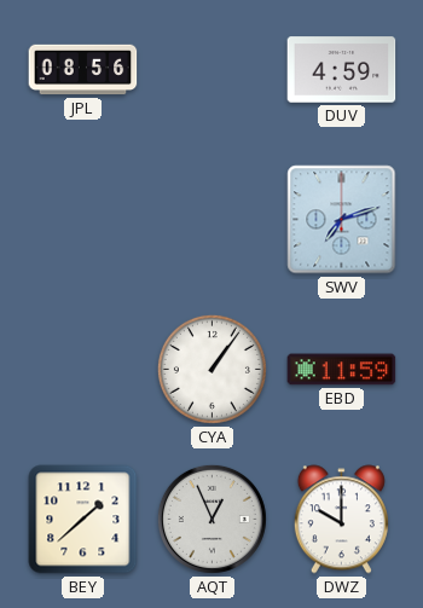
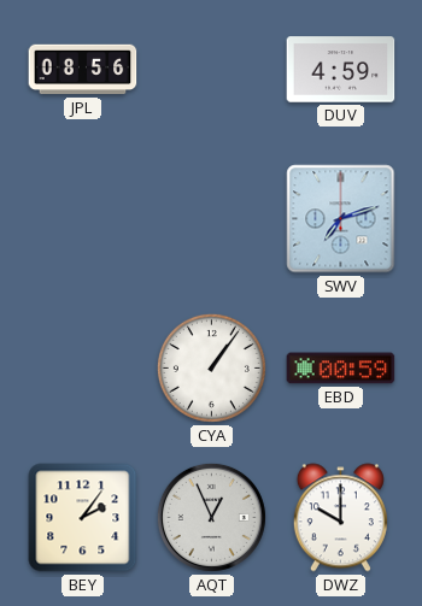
EBD: 11:59 -> 00:59
BEY: 1:38 -> 2:06
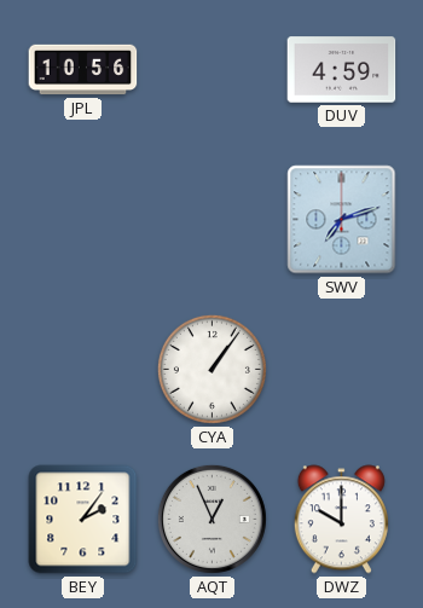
JPL: 08:56 -> 10:56
EBD: 00:59 -> none
